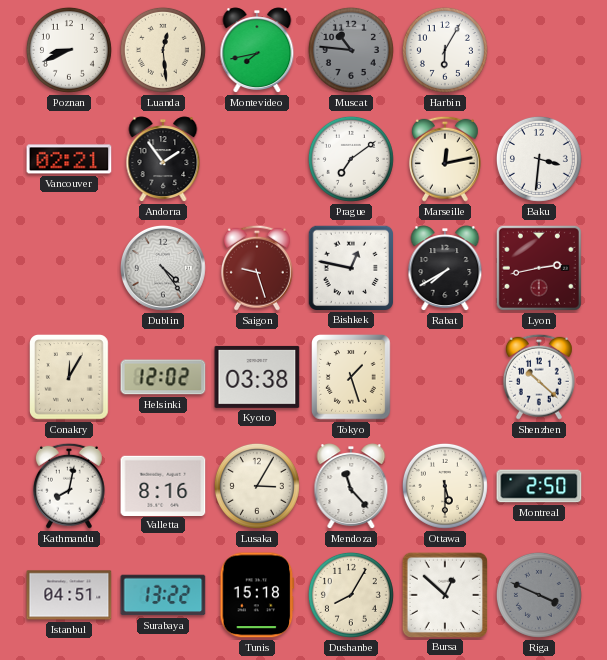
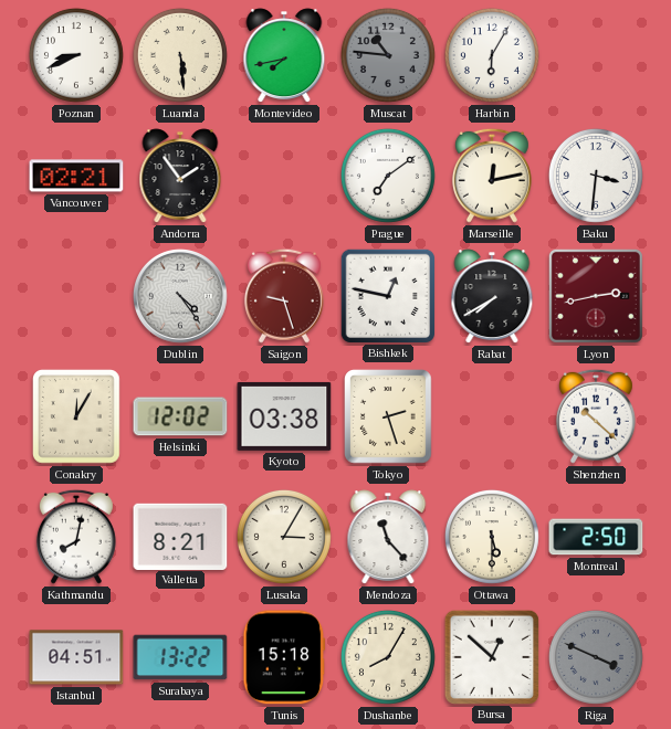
Luanda: 12:29 -> 5:29
Tokyo: 1:27 -> 2:27
Valletta: 8:16 -> 8:21
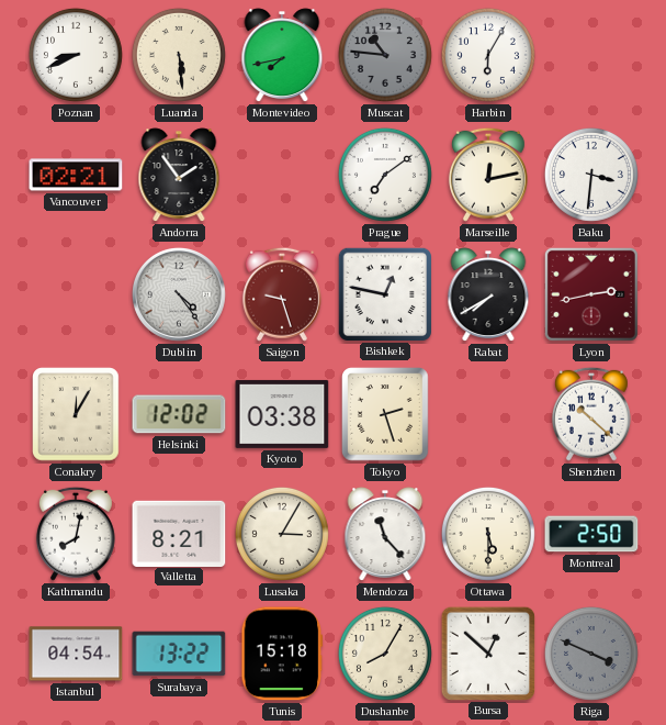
Istanbul: 04:51 -> 04:54
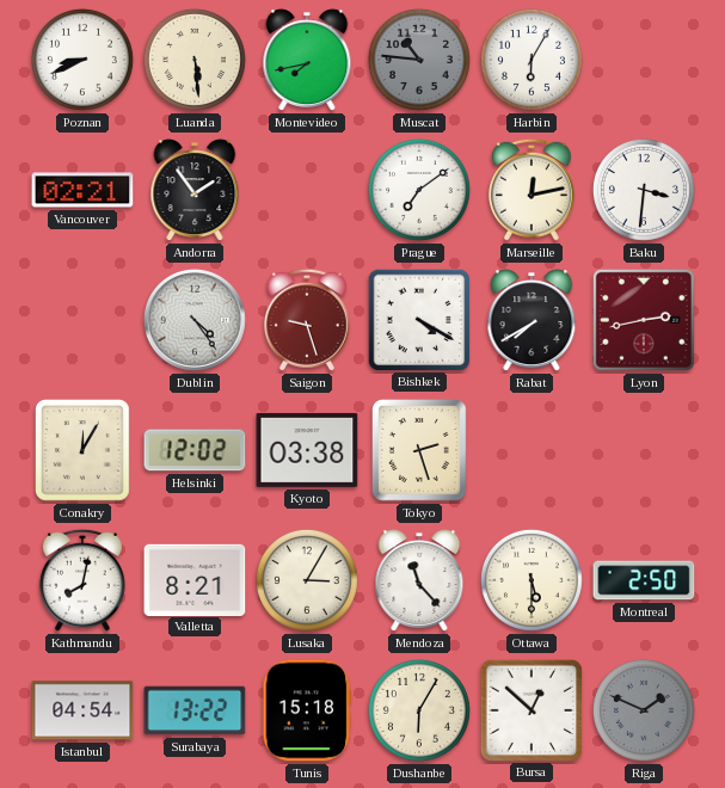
Bishkek: 12:47 -> 4:20
Shenzhen: 10:22 -> none
Dushanbe: 8:05 -> 6:05
Riga: 3:49 -> 1:49
